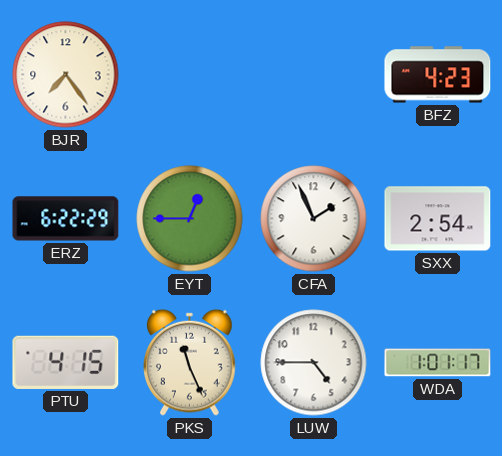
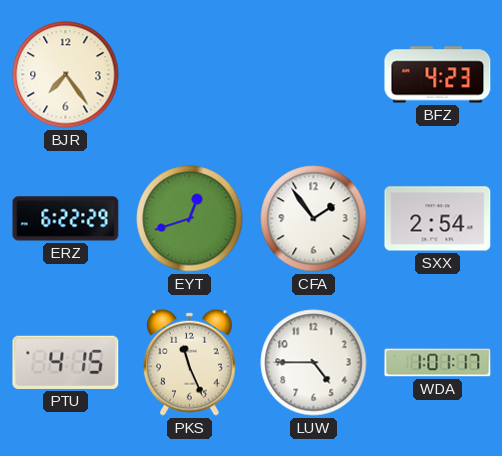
EYT: 12:45 -> 12:42
CFA: 1:56 -> 1:54
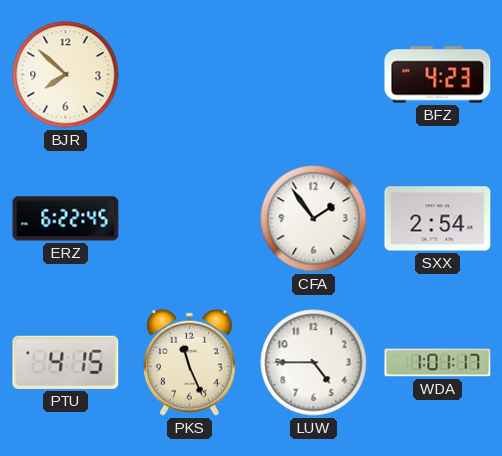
BJR: 7:24 -> 7:52
ERZ: 6:22:29 -> 6:22:45
EYT: 12:42 -> none
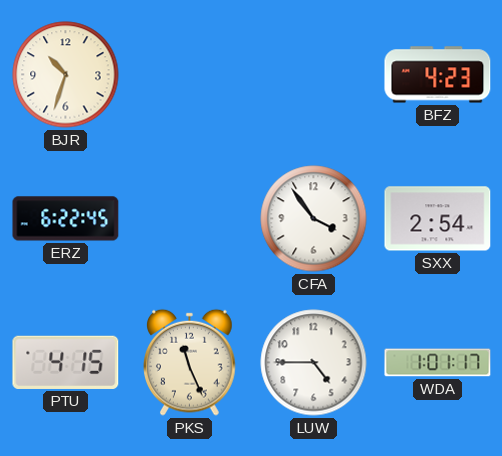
BJR: 7:52 -> 10:33
CFA: 1:54 -> 3:54
